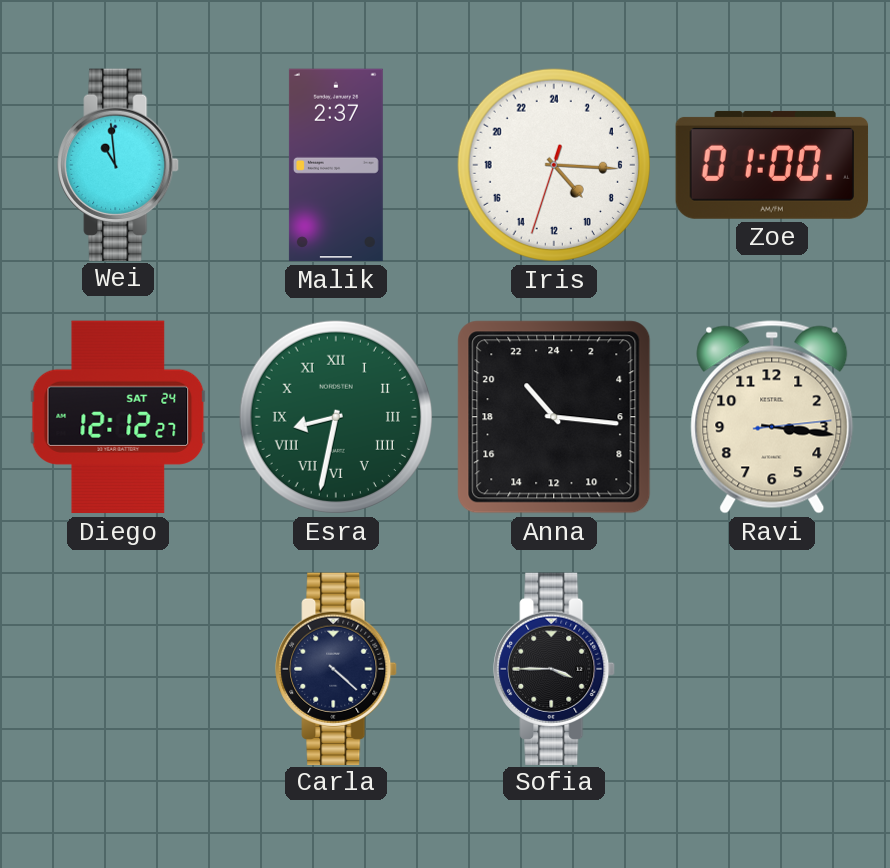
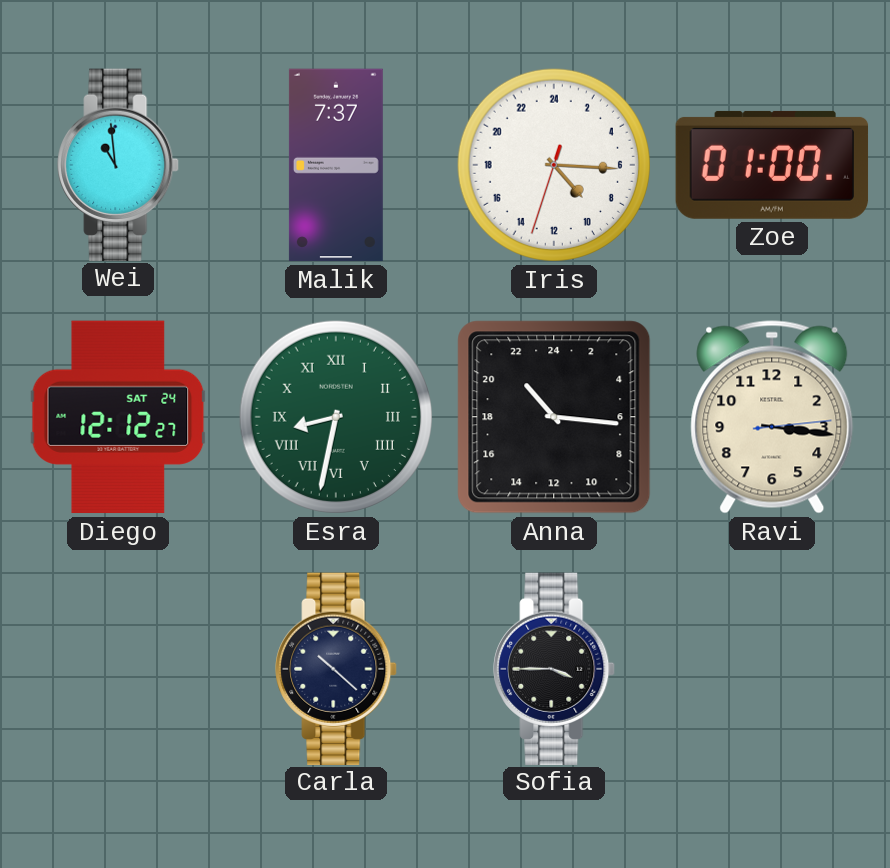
Malik: 2:37 -> 7:37
Carla: 4:22 -> 10:22
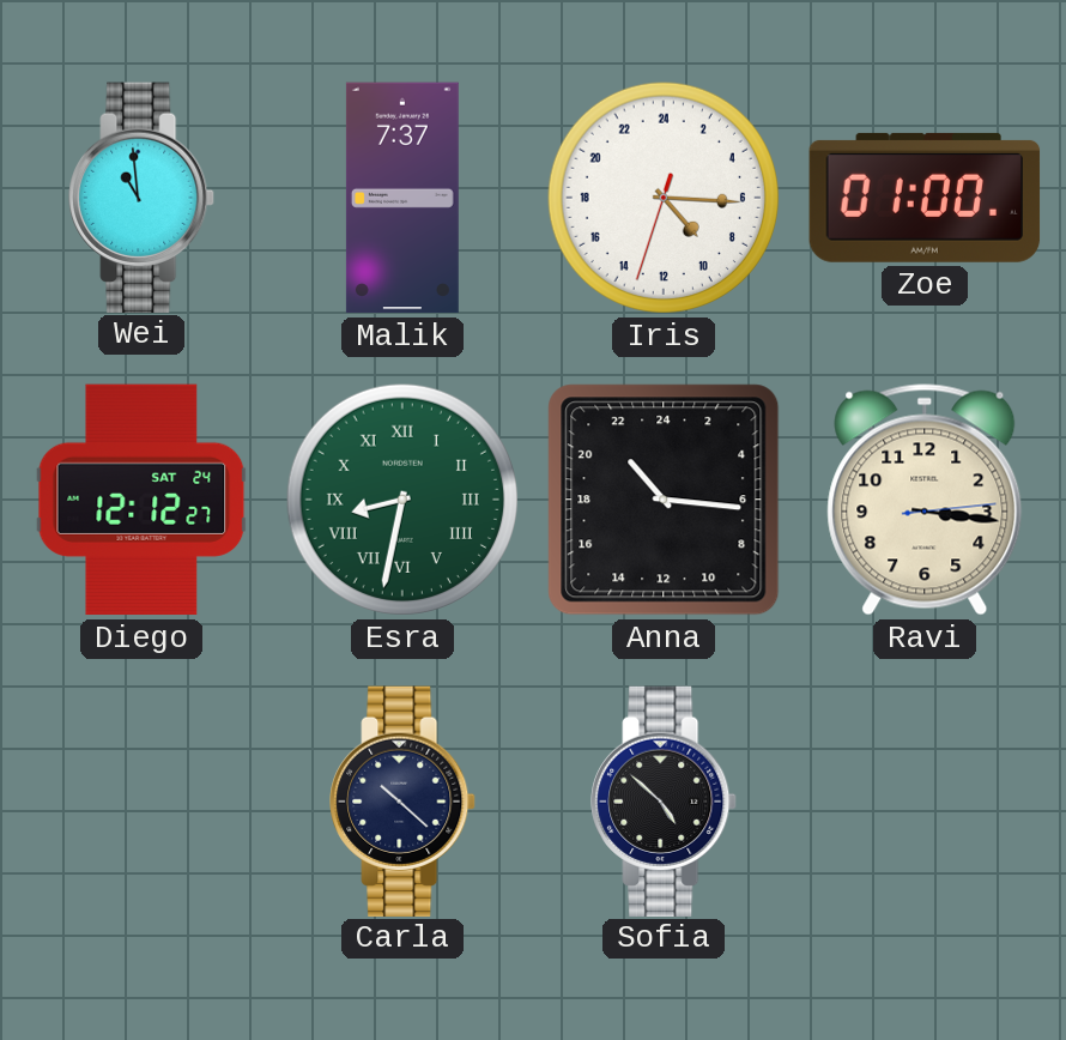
Sofia: 3:45 -> 4:52
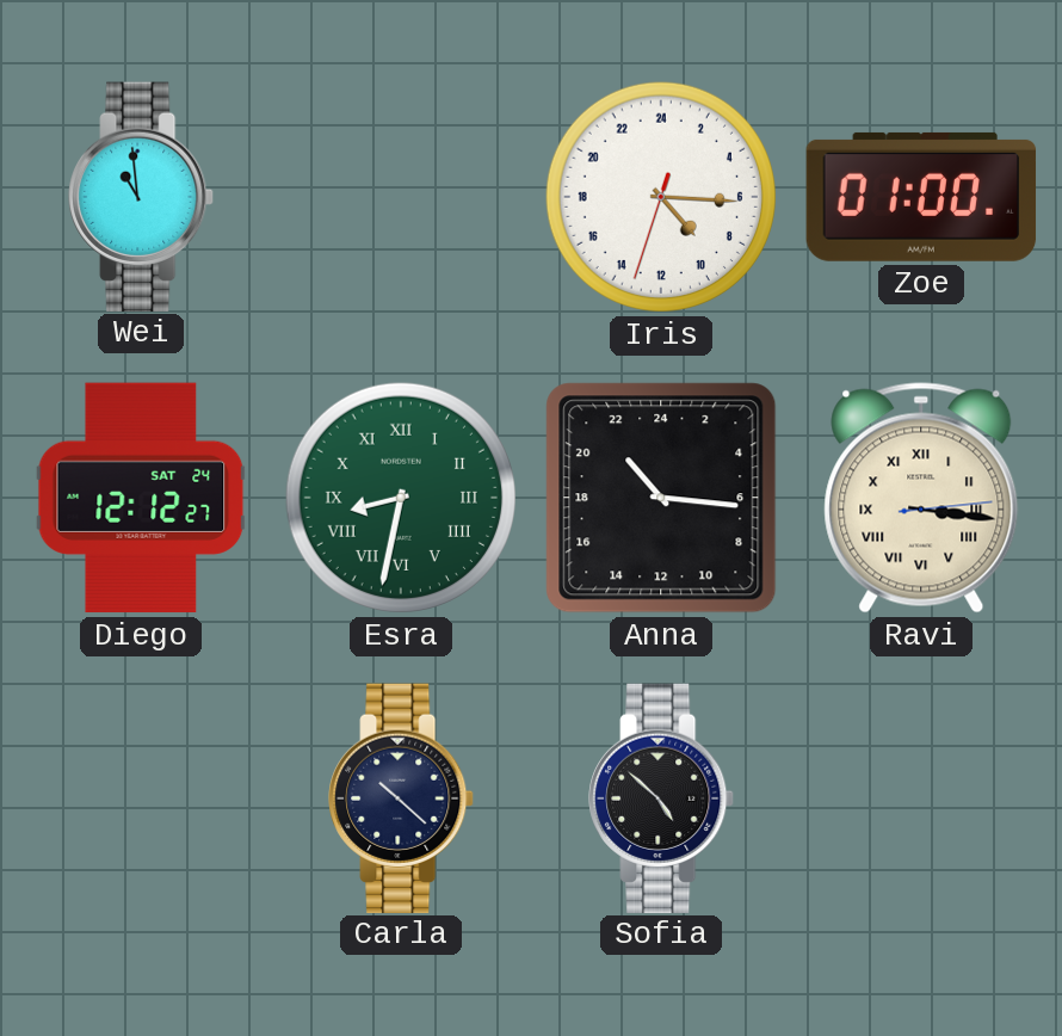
Malik: 7:37 -> none
Ravi numerals: Arabic -> Roman
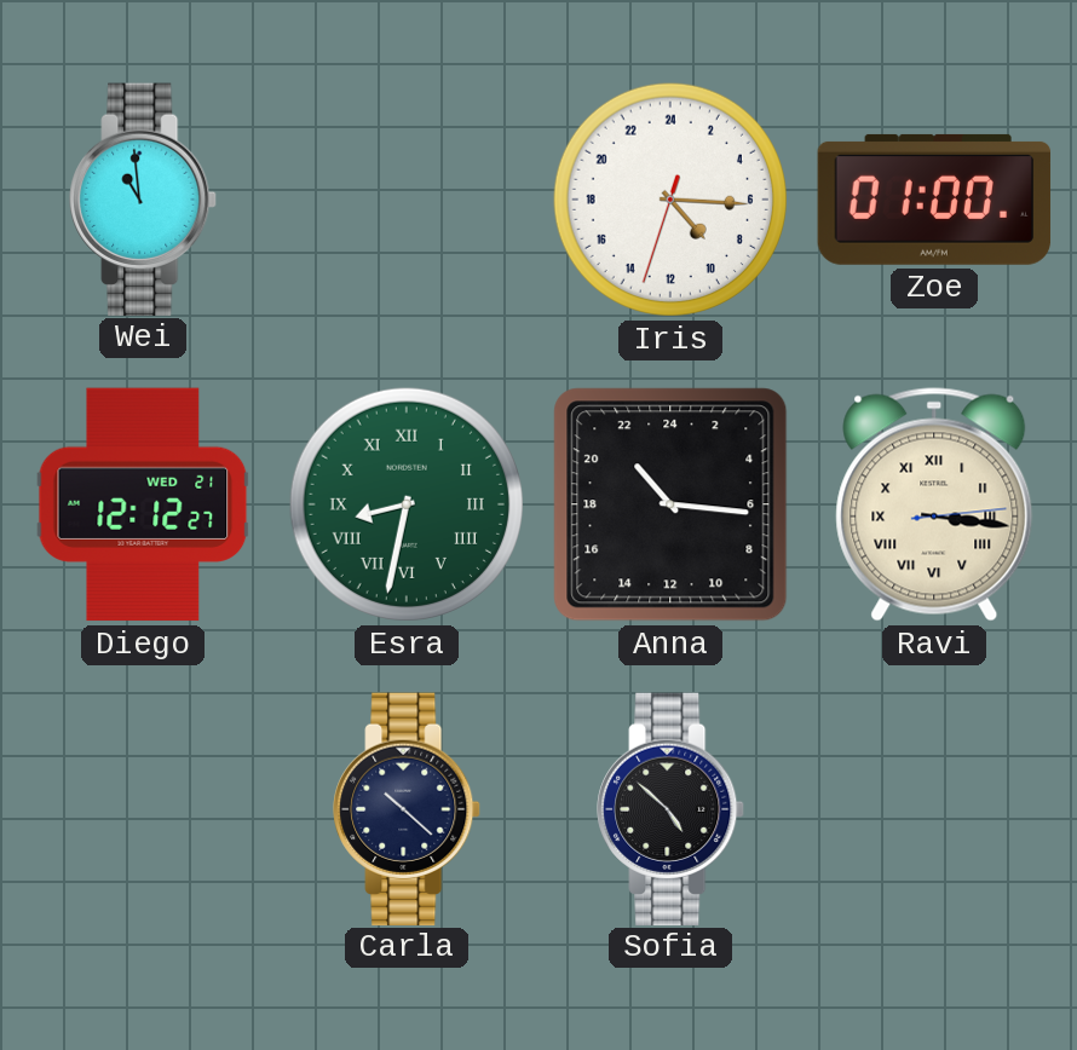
Diego date: SAT 24 -> WED 21
